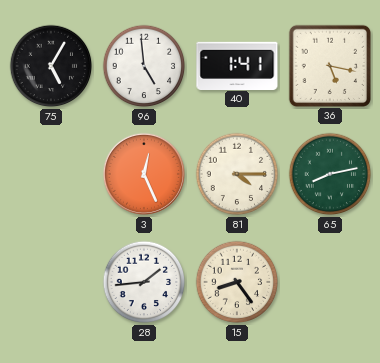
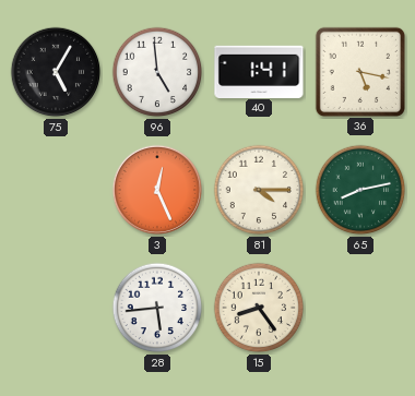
28: 1:44 -> 5:44
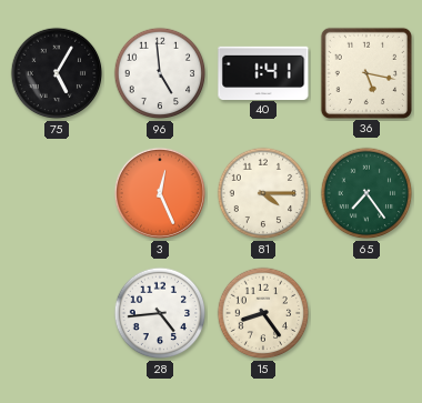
65: 8:13 -> 7:24
28: 5:44 -> 4:44
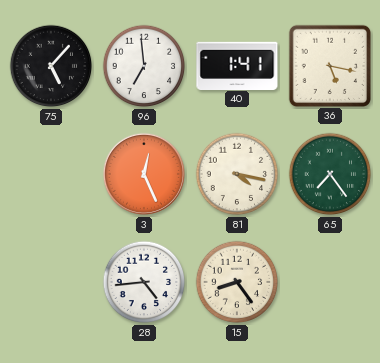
75: 5:05 -> 5:07
96: 4:59 -> 6:59
81: 4:15 -> 4:17
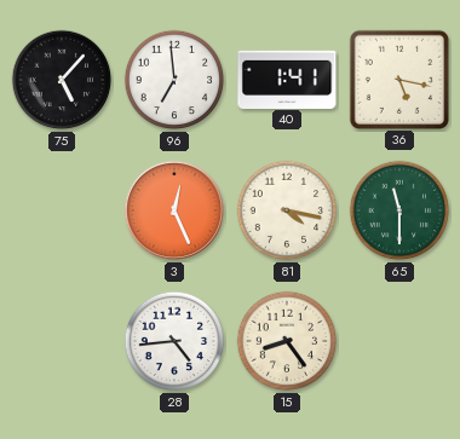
65: 7:24 -> 11:30
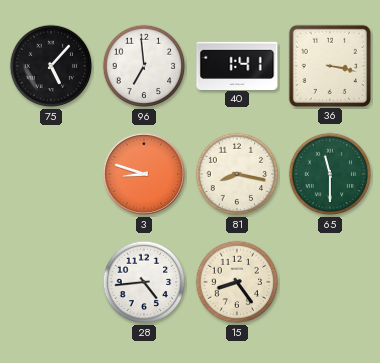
36: 5:17 -> 3:17
3: 12:26 -> 8:48
81: 4:17 -> 8:17
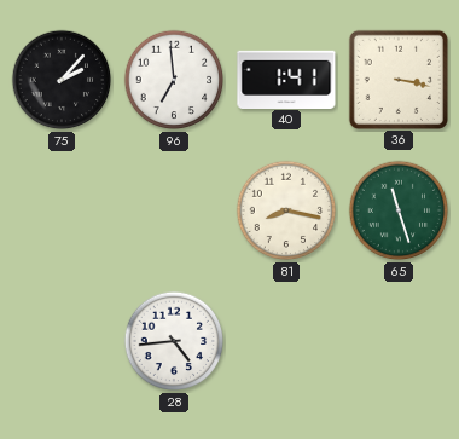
75: 5:07 -> 2:07
3: 8:48 -> none
65: 11:30 -> 11:27
15: 8:24 -> none
